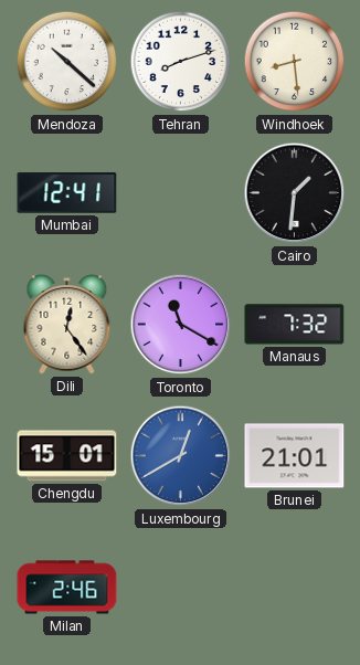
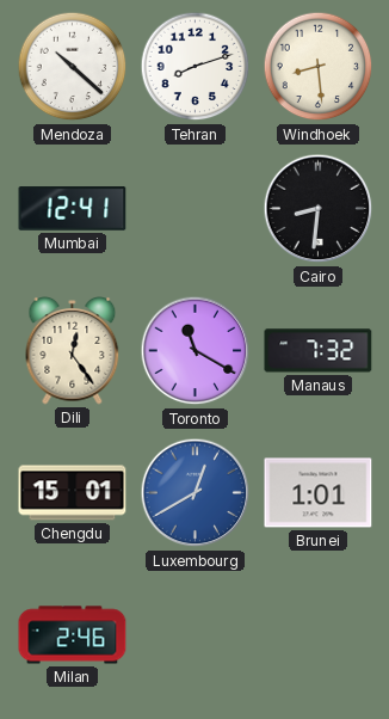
Cairo: 1:31 -> 8:31
Brunei: 21:01 -> 1:01
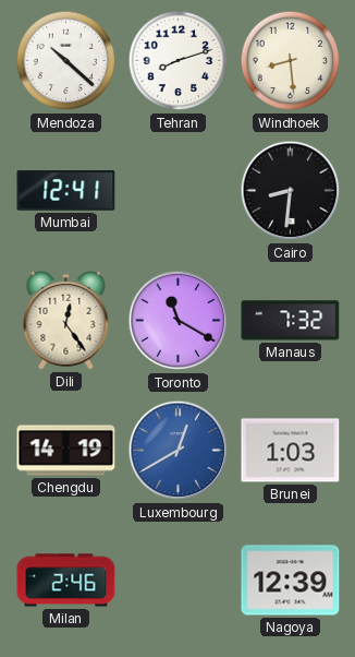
Chengdu: 15:01 -> 14:19
Brunei: 1:01 -> 1:03
Nagoya: none -> 12:39
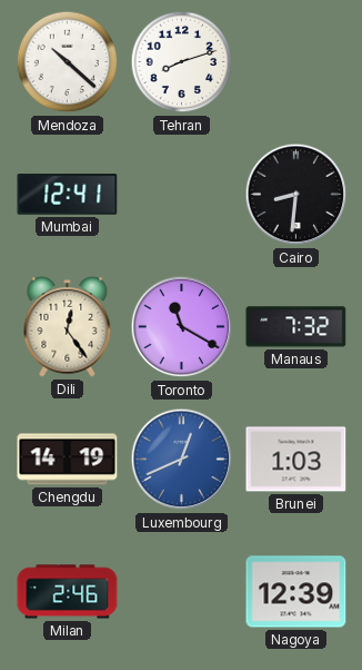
Windhoek: 8:29 -> none
Luxembourg: 12:40 -> 12:41
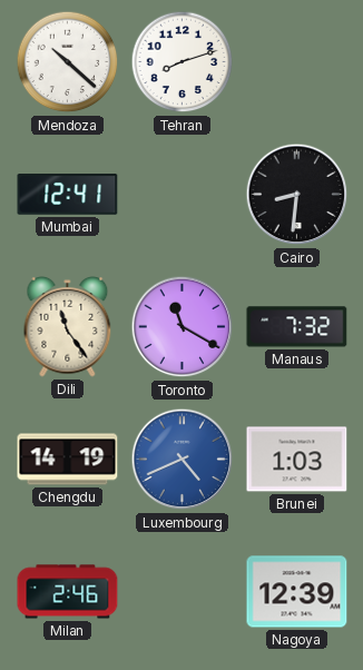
Dili: 12:24 -> 11:24
Luxembourg: 12:41 -> 4:41
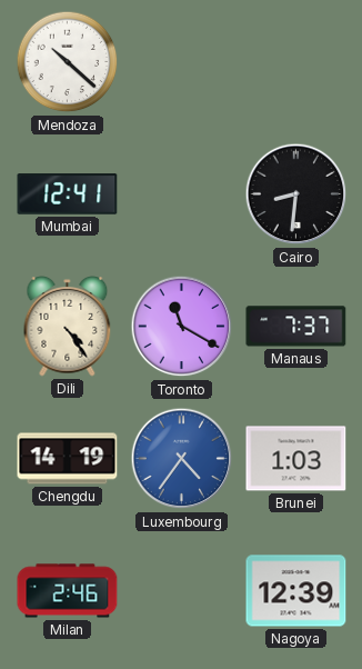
Tehran: 8:12 -> none
Dili: 11:24 -> 4:24
Manaus: 7:32 -> 7:37
Luxembourg: 4:41 -> 4:36
